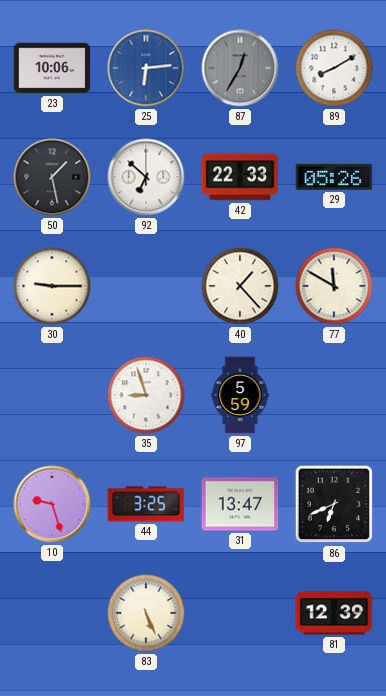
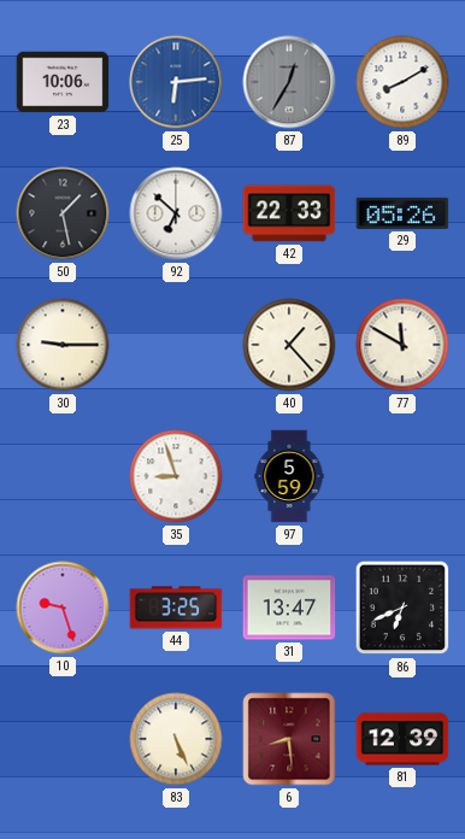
6: none -> 8:29
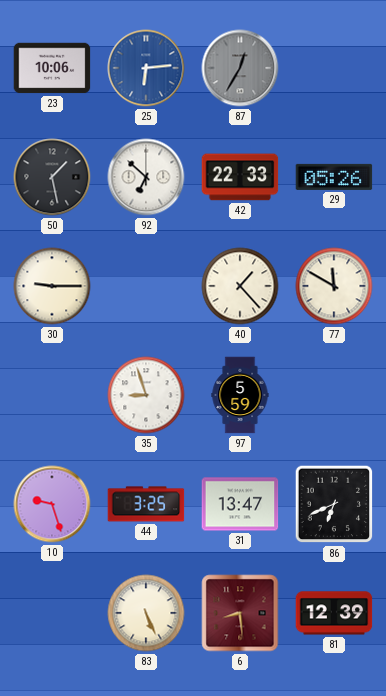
89: 8:10 -> none
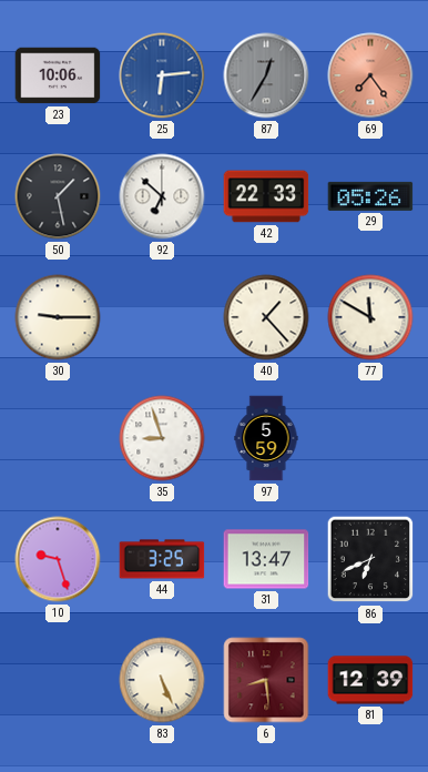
69: none -> 7:24
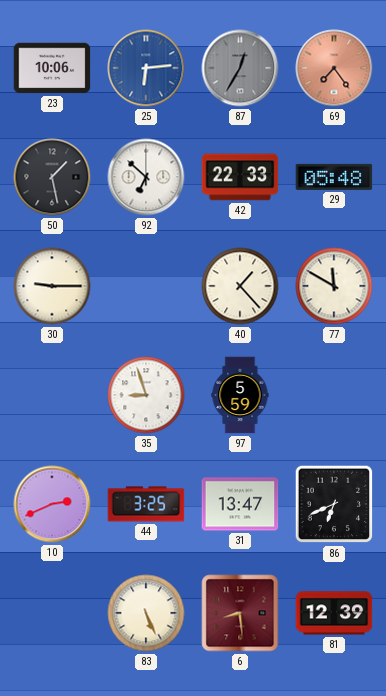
29: 05:26 -> 05:48
10: 9:27 -> 2:41
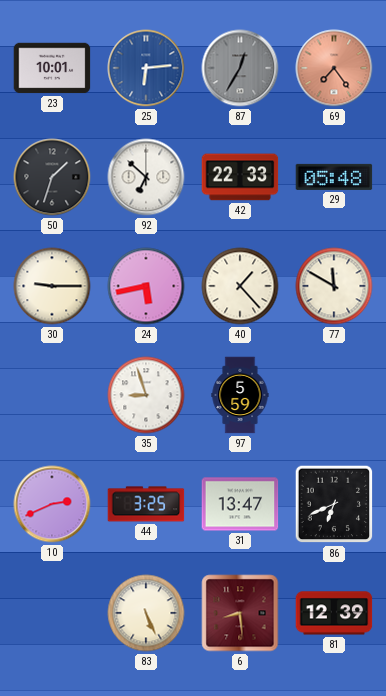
23: 10:06 -> 10:01
50: 1:28 -> 1:33
24: none -> 5:43
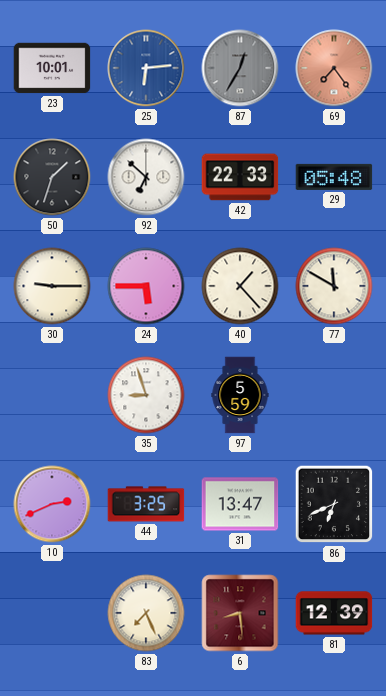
24: 5:43 -> 5:45
83: 5:26 -> 7:26
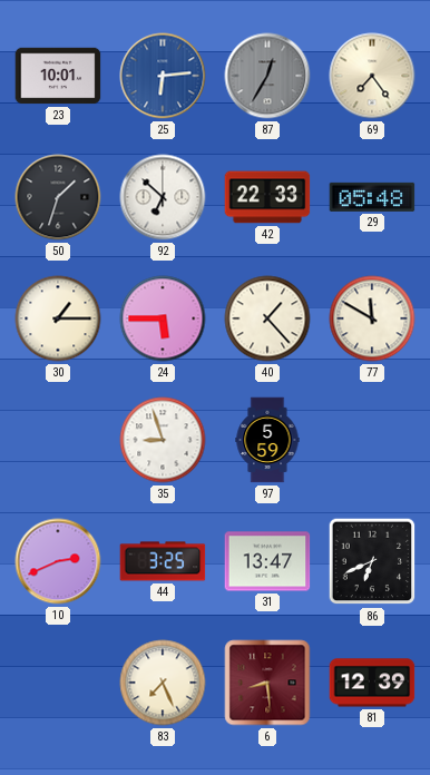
69 dial: salmon -> cream
30: 9:15 -> 1:15
